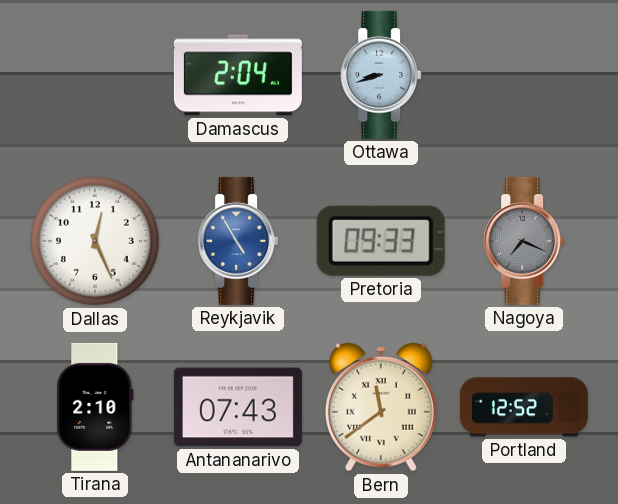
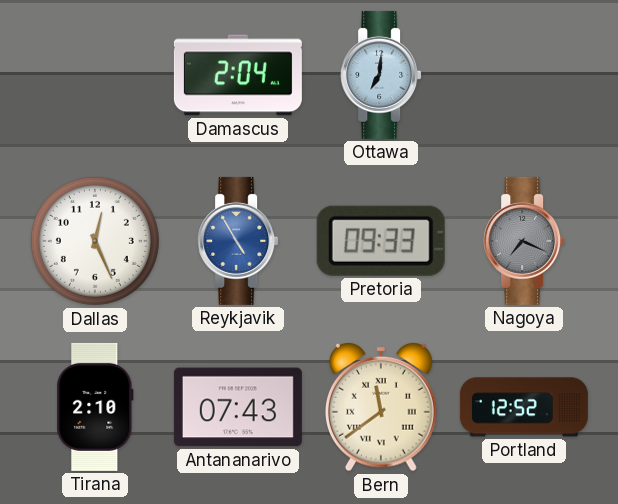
Ottawa: 8:42 -> 7:01
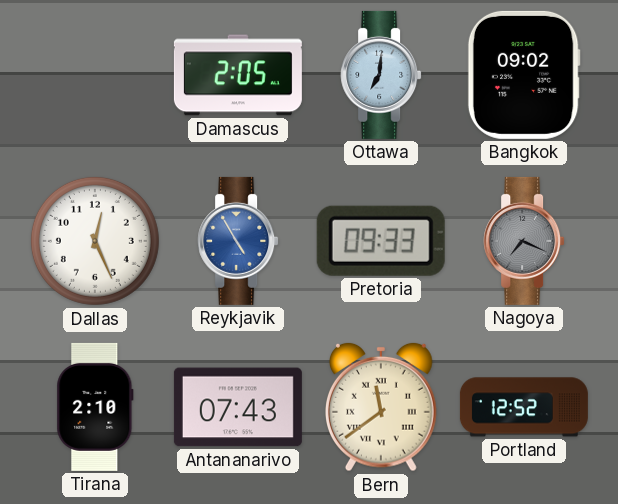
Damascus: 2:04 -> 2:05
Bangkok: none -> 09:02
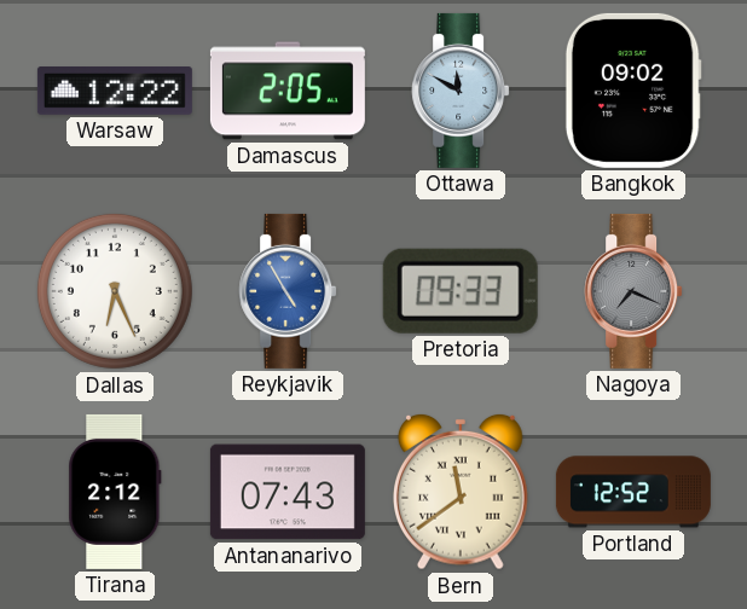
Warsaw: none -> 12:22
Ottawa: 7:01 -> 11:50
Dallas: 12:26 -> 6:26
Tirana: 2:10 -> 2:12
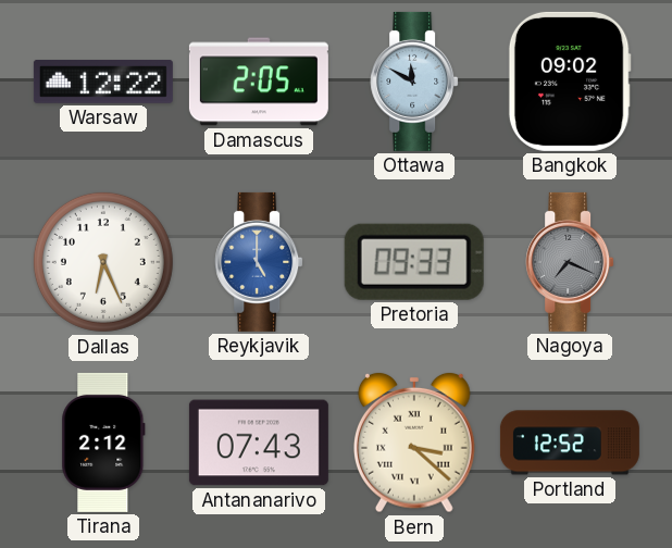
Reykjavik: 4:55 -> 5:00
Bern: 11:39 -> 3:22
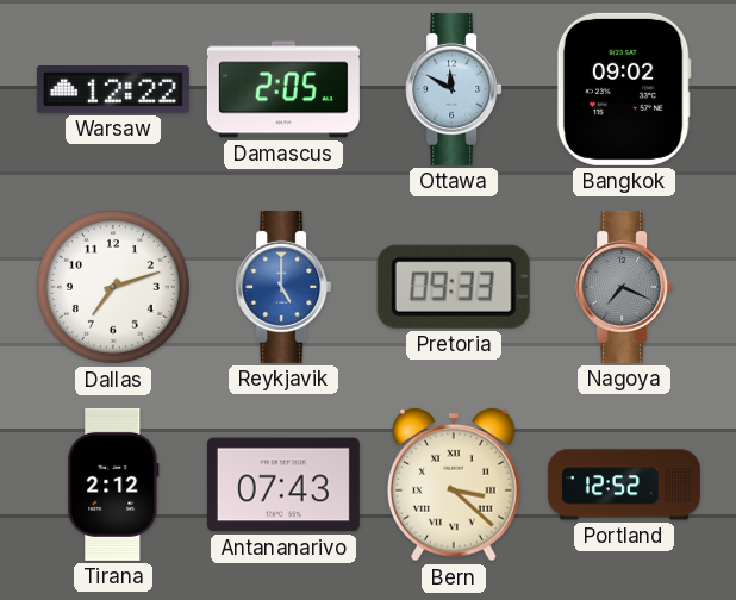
Dallas: 6:26 -> 7:12
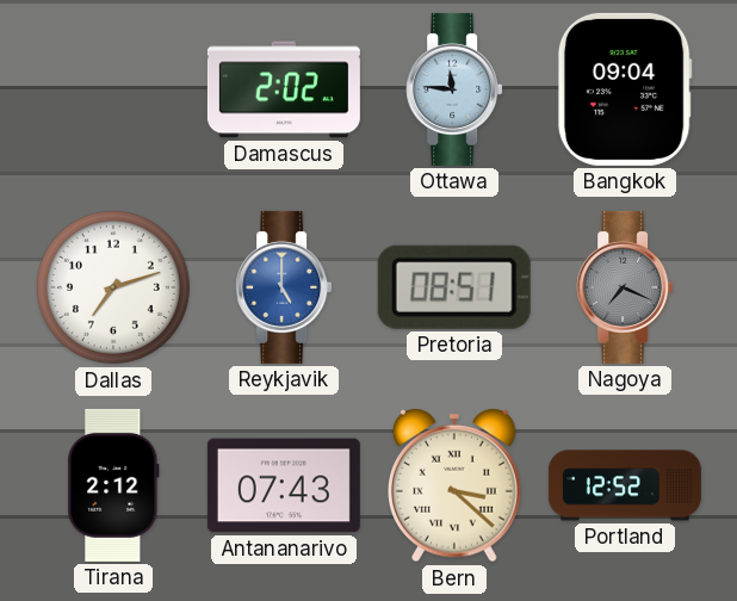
Warsaw: 12:22 -> none
Damascus: 2:05 -> 2:02
Ottawa: 11:50 -> 11:46
Bangkok: 09:02 -> 09:04
Pretoria: 09:33 -> 08:51
